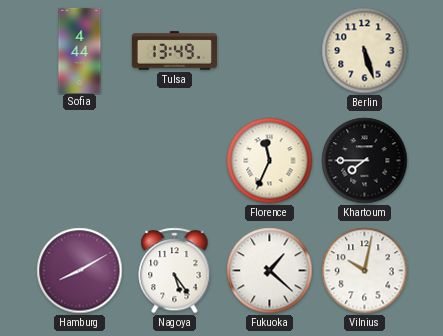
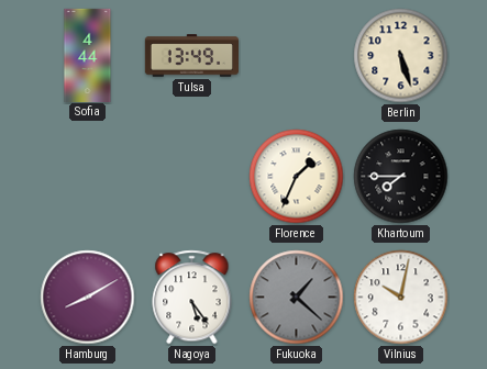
Florence: 11:34 -> 1:34
Fukuoka dial: white -> grey
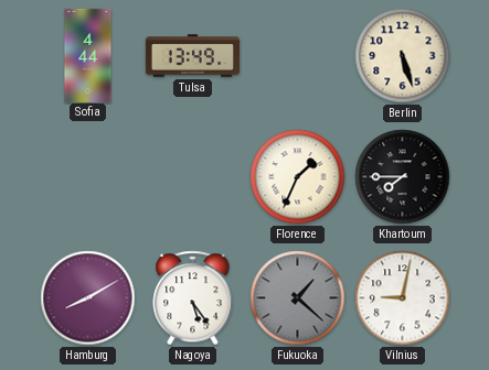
Vilnius: 10:02 -> 9:02
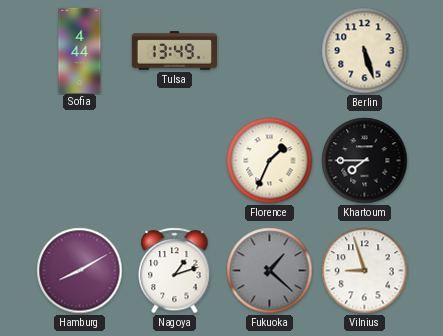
Nagoya: 5:24 -> 1:12
Vilnius: 9:02 -> 8:57
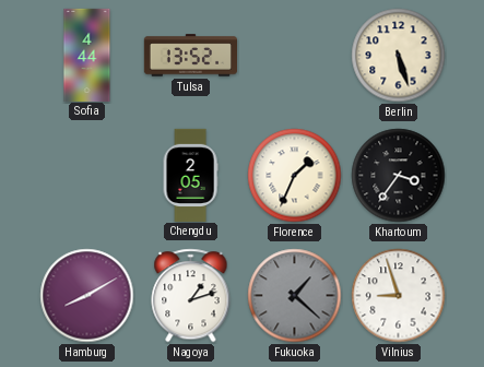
Tulsa: 13:49 -> 13:52
Chengdu: none -> 2:05
Khartoum: 7:45 -> 3:36
